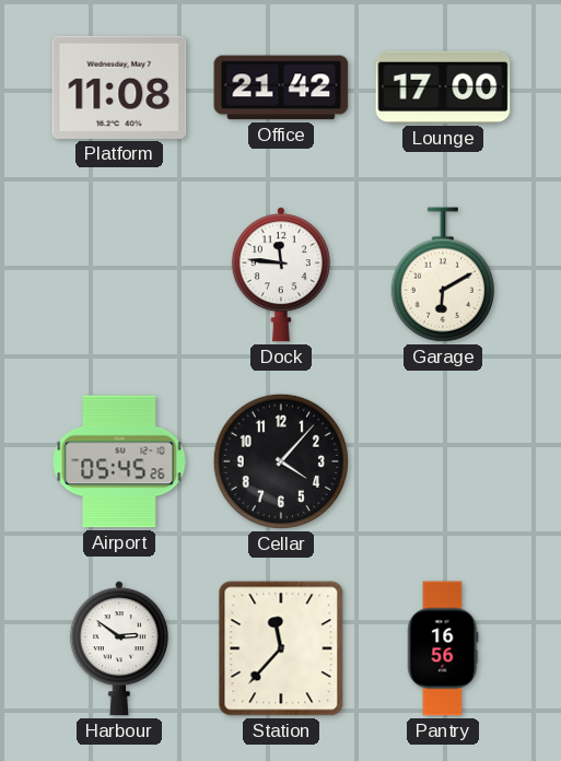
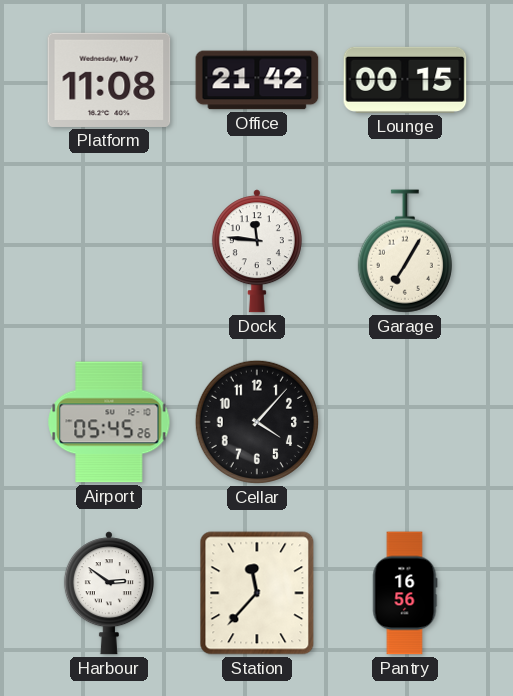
Lounge: 17:00 -> 00:15
Garage: 6:10 -> 7:05
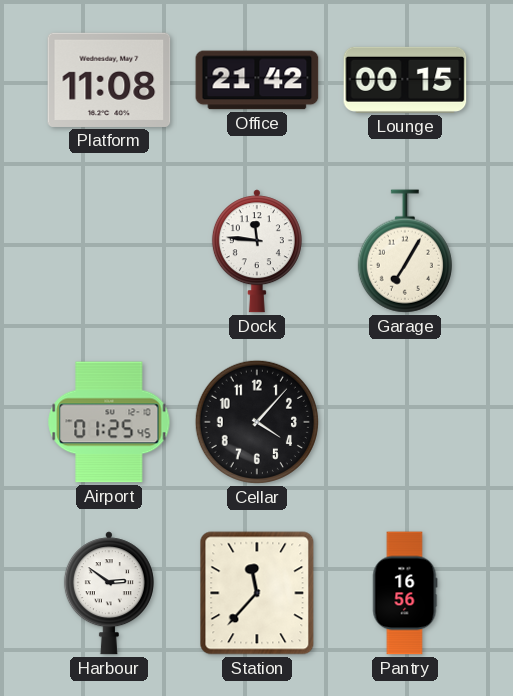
Airport: 05:45 -> 01:25
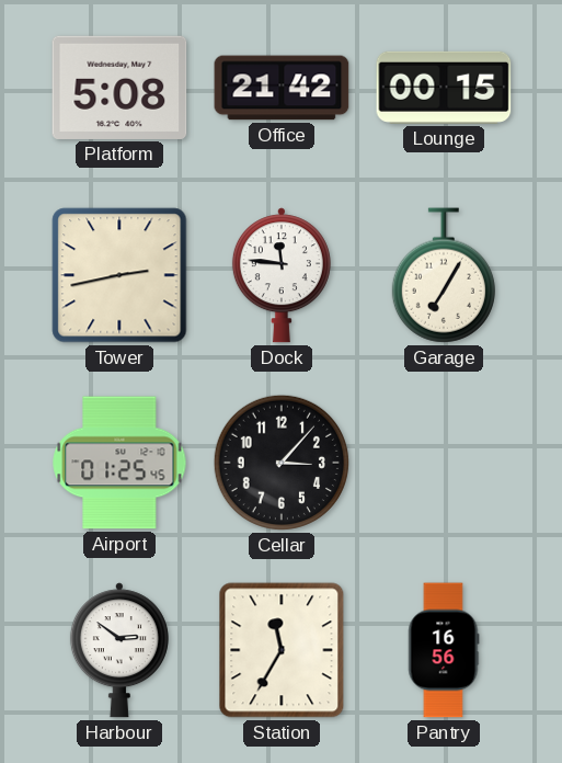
Platform: 11:08 -> 5:08
Tower: none -> 2:43
Cellar: 4:07 -> 3:07
Station: 11:37 -> 11:35
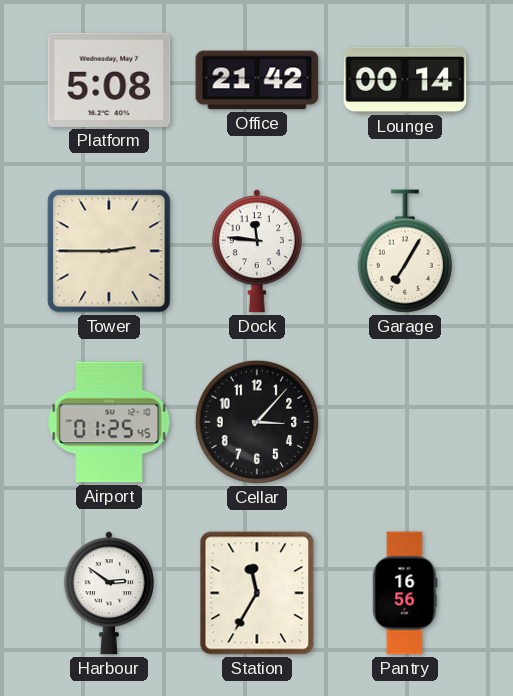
Lounge: 00:15 -> 00:14
Tower: 2:43 -> 2:45
